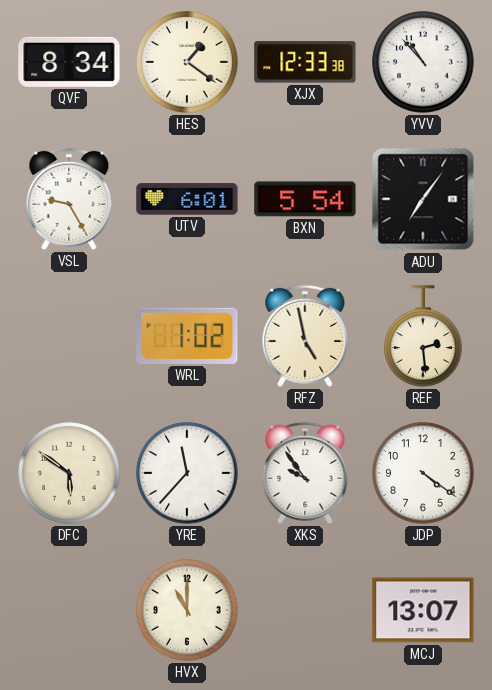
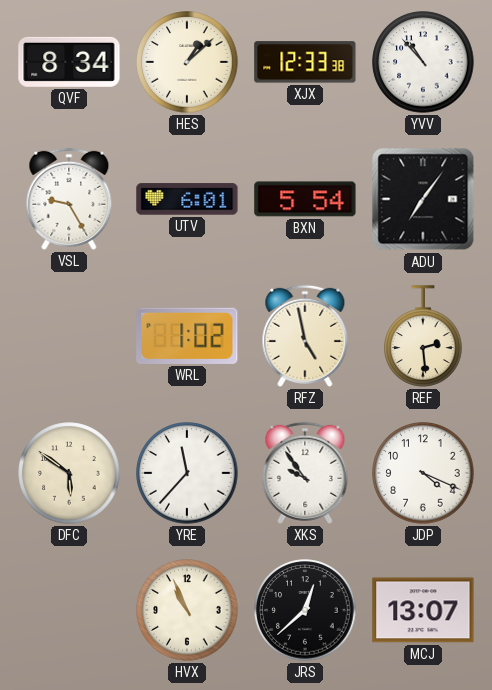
HES: 1:21 -> 1:08
JDP: 4:21 -> 4:19
HVX: 11:00 -> 10:56
JRS: none -> 12:38
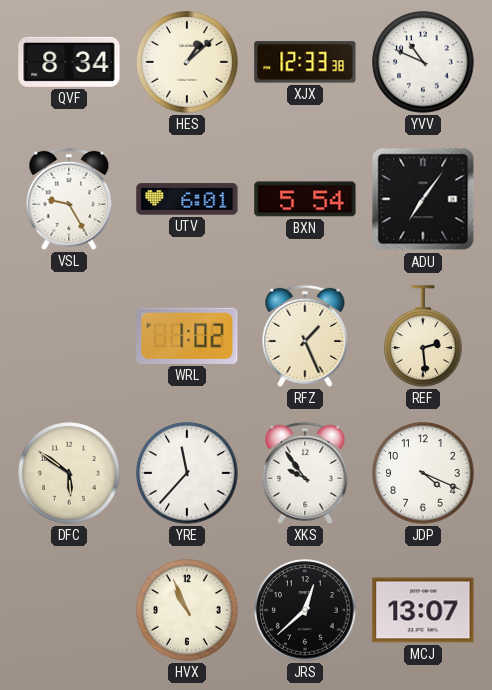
YVV: 10:53 -> 10:49
RFZ: 4:58 -> 1:26
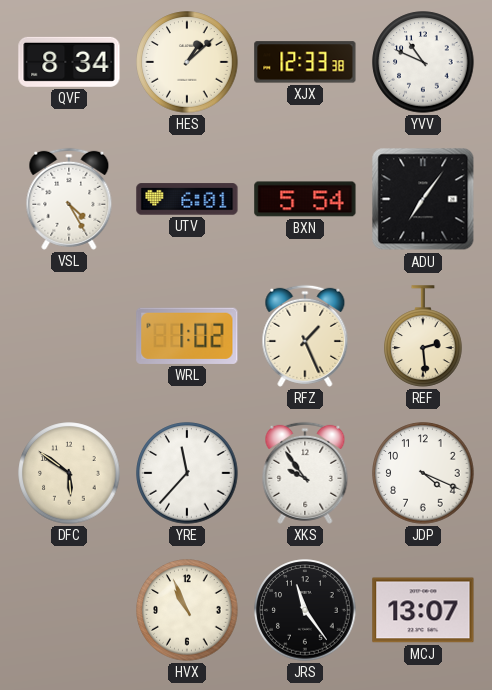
VSL: 9:25 -> 4:25
JRS: 12:38 -> 11:24
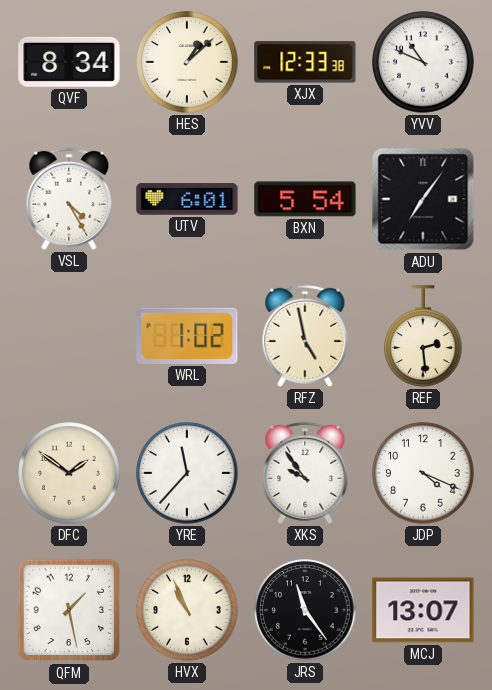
RFZ: 1:26 -> 4:58
DFC: 5:51 -> 1:51
QFM: none -> 1:28
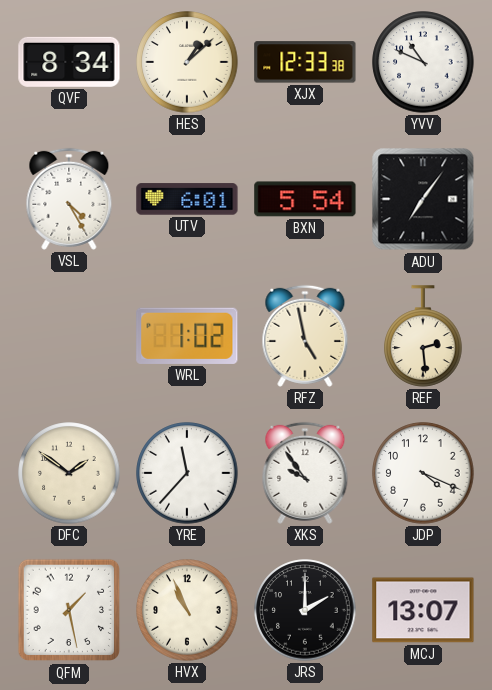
JRS: 11:24 -> 2:00
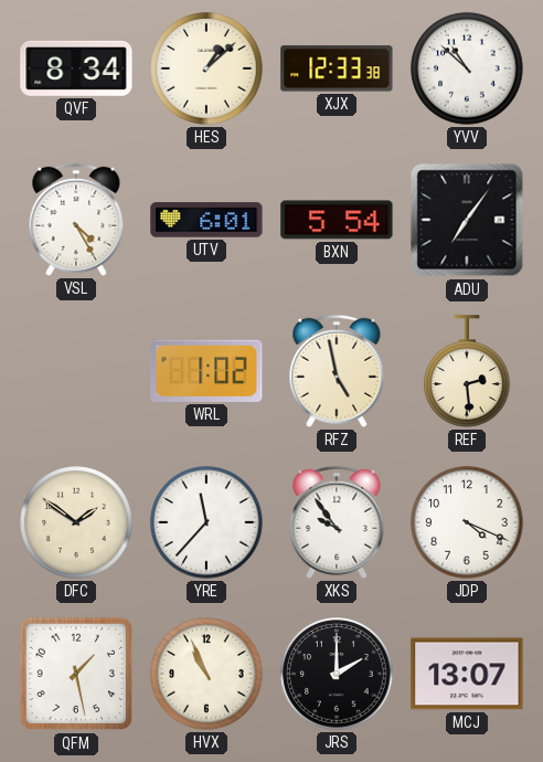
YVV: 10:49 -> 10:52
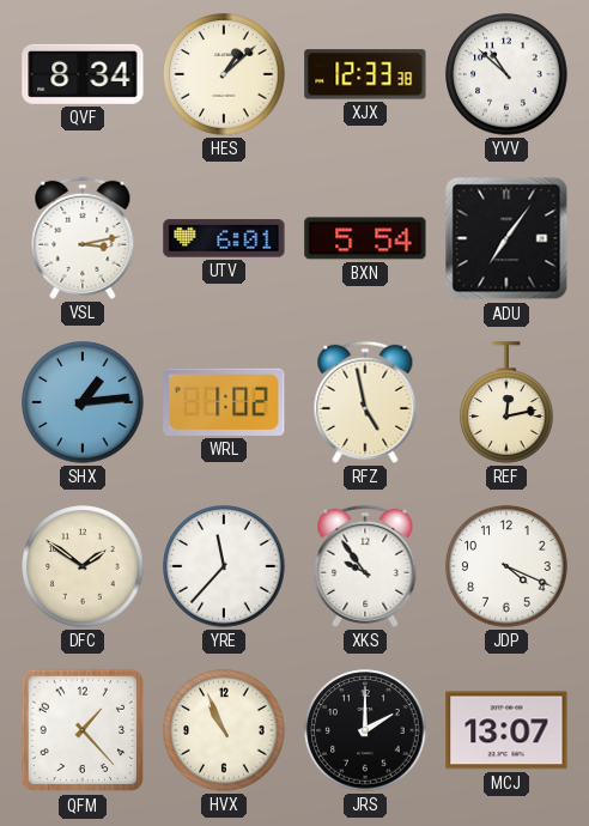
VSL: 4:25 -> 3:13
SHX: none -> 1:14
REF: 2:29 -> 12:13
QFM: 1:28 -> 1:23
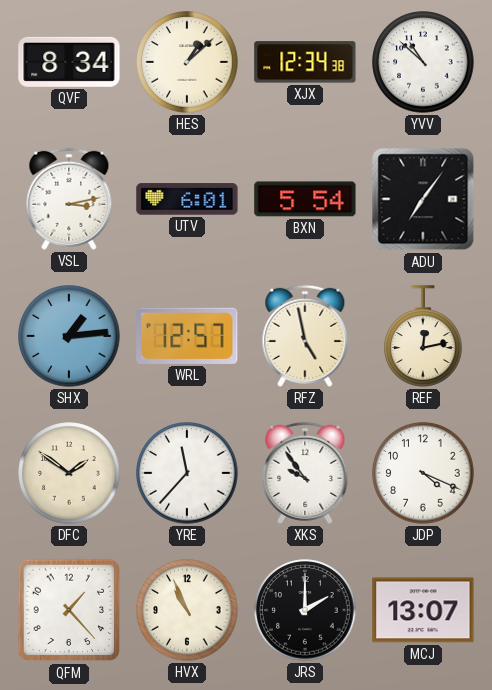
XJX: 12:33 -> 12:34
WRL: 1:02 -> 12:57
